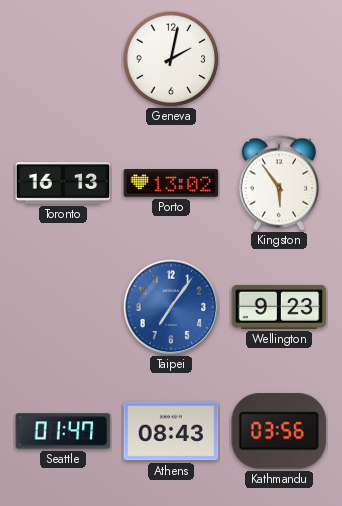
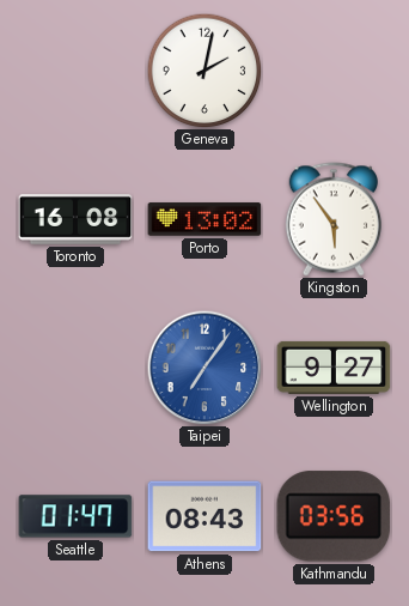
Toronto: 16:13 -> 16:08
Wellington: 9:23 -> 9:27
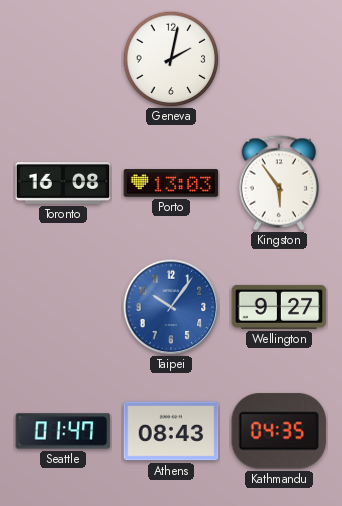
Porto: 13:02 -> 13:03
Taipei: 7:06 -> 10:06
Kathmandu: 03:56 -> 04:35
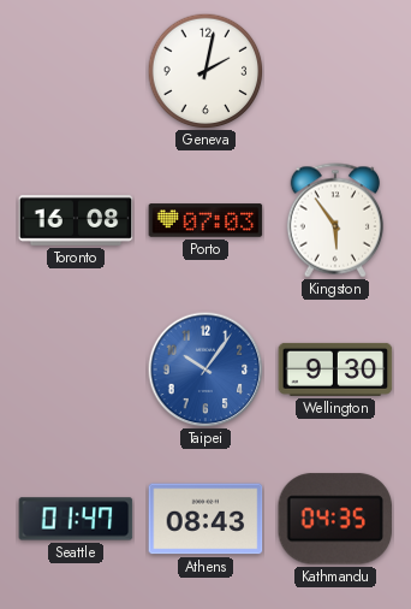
Porto: 13:03 -> 07:03
Wellington: 9:27 -> 9:30
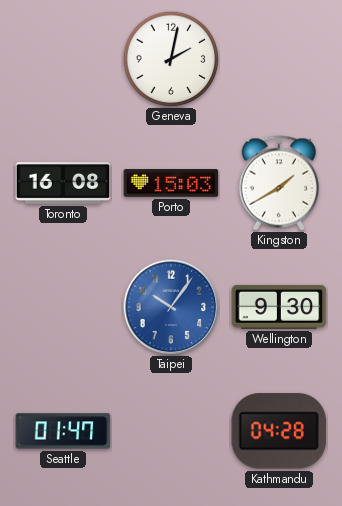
Porto: 07:03 -> 15:03
Kingston: 5:54 -> 1:40
Athens: 08:43 -> none
Kathmandu: 04:35 -> 04:28
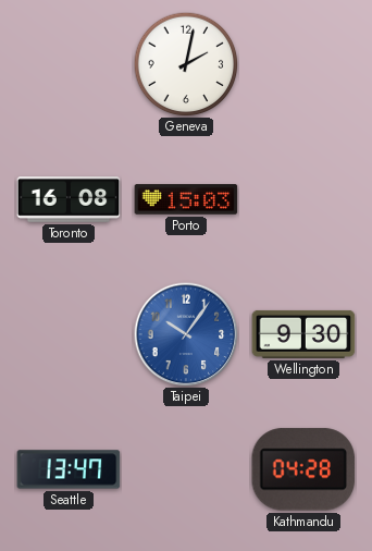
Kingston: 1:40 -> none
Seattle: 01:47 -> 13:47
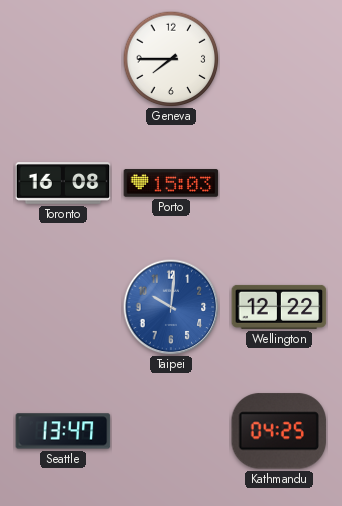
Geneva: 2:02 -> 7:45
Taipei: 10:06 -> 10:01
Wellington: 9:30 -> 12:22
Kathmandu: 04:28 -> 04:25
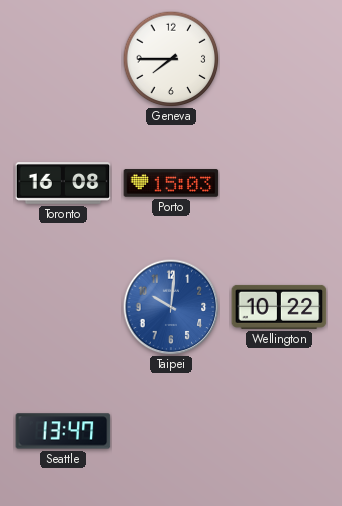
Wellington: 12:22 -> 10:22
Kathmandu: 04:25 -> none
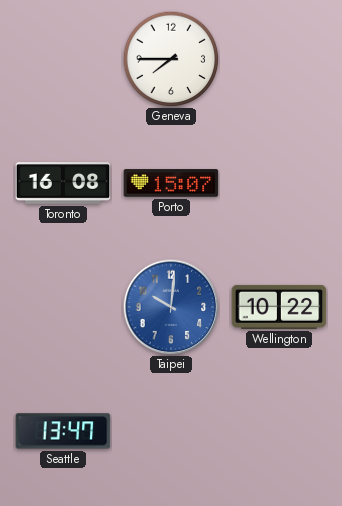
Porto: 15:03 -> 15:07
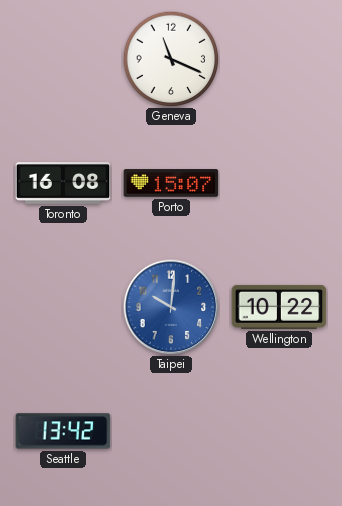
Geneva: 7:45 -> 11:19
Seattle: 13:47 -> 13:42
